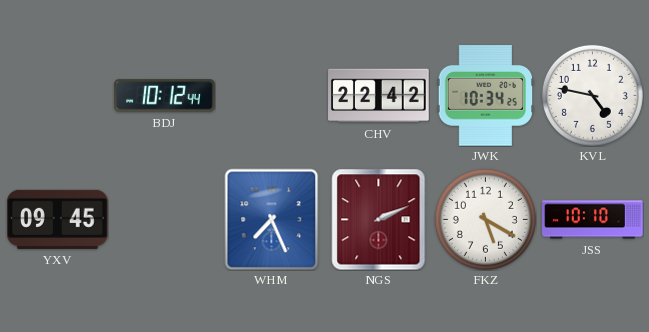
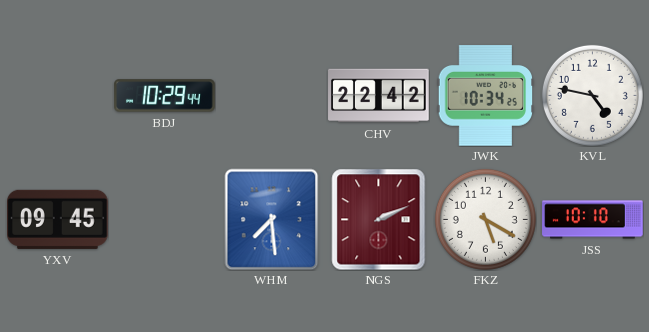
BDJ: 10:12 -> 10:29
WHM: 7:26 -> 7:29
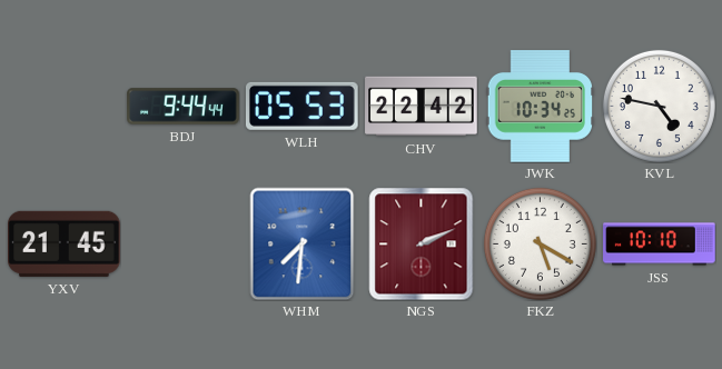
BDJ: 10:29 -> 9:44
WLH: none -> 05:53
YXV: 09:45 -> 21:45
WHM: 7:29 -> 7:31
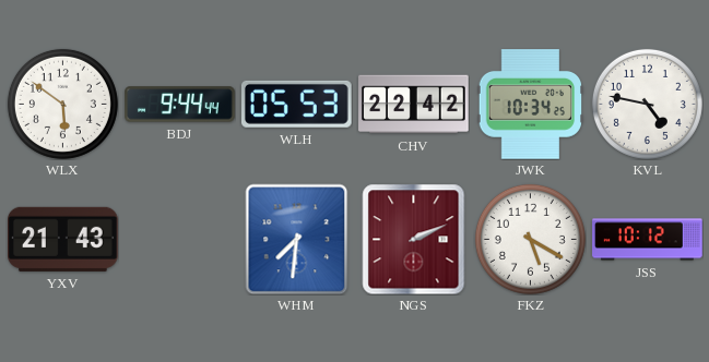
WLX: none -> 5:51
YXV: 21:45 -> 21:43
JSS: 10:10 -> 10:12
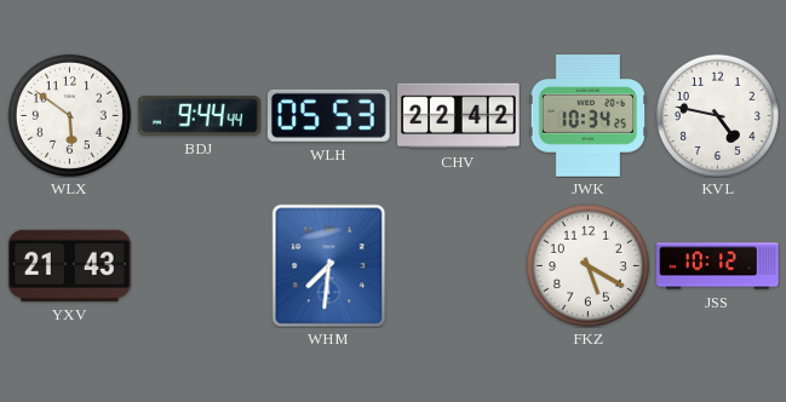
NGS: 2:11 -> none
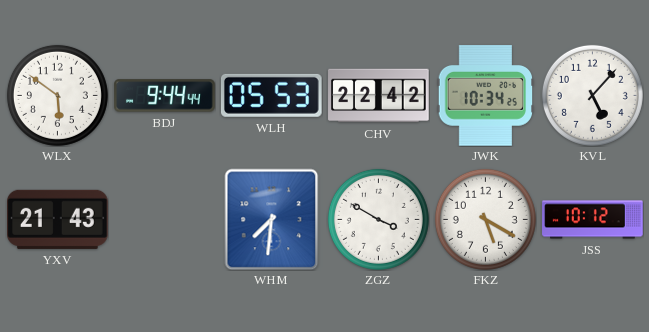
KVL: 4:47 -> 5:07
ZGZ: none -> 3:50
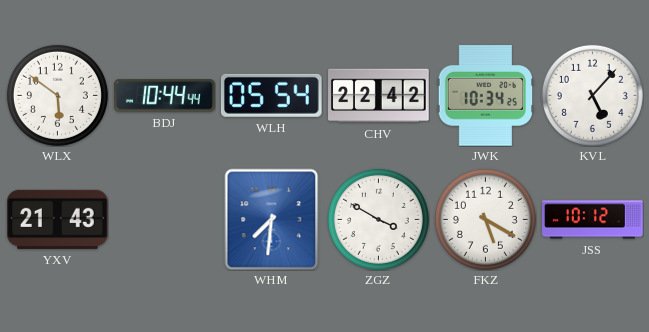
BDJ: 9:44 -> 10:44
WLH: 05:53 -> 05:54
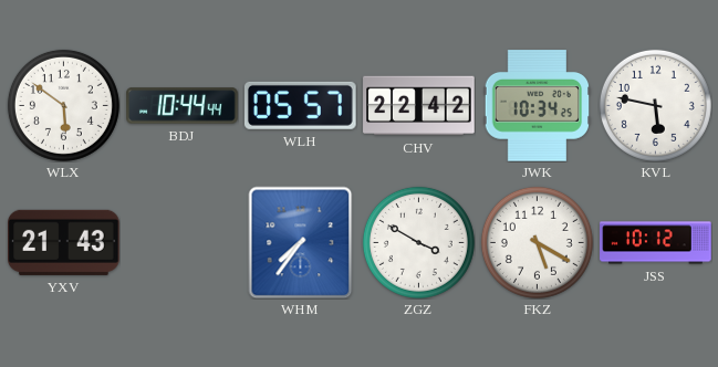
WLH: 05:54 -> 05:57
KVL: 5:07 -> 5:47
WHM: 7:31 -> 7:36
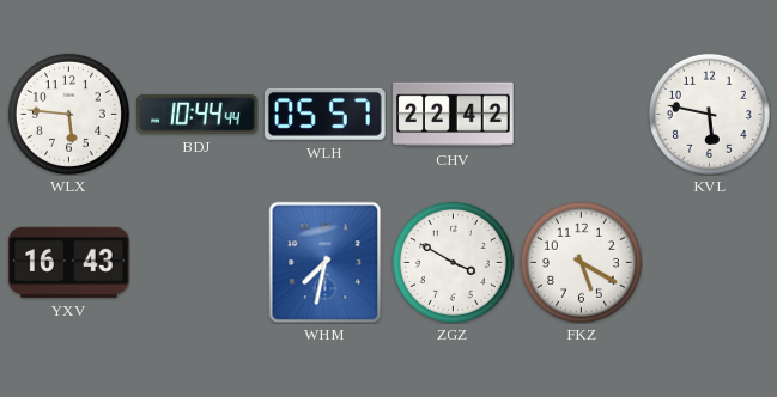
WLX: 5:51 -> 5:46
JWK: 10:34 -> none
YXV: 21:43 -> 16:43
WHM: 7:36 -> 7:32
JSS: 10:12 -> none
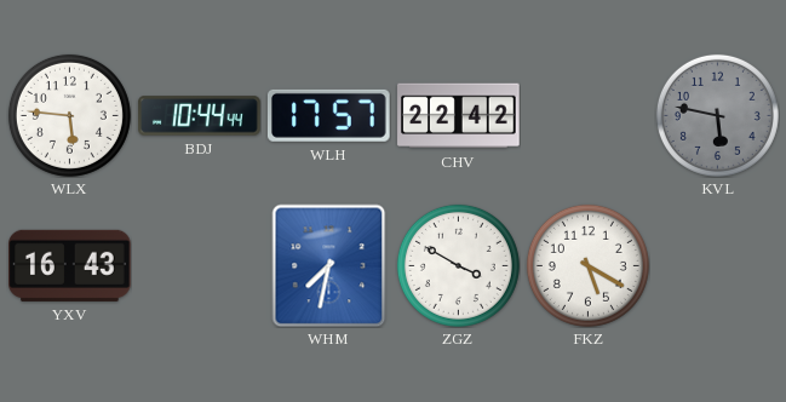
WLH: 05:57 -> 17:57
KVL dial: white -> grey
